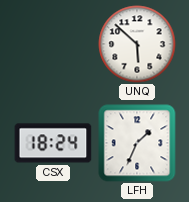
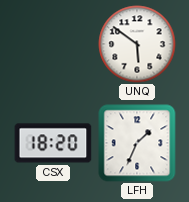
UNQ: 5:52 -> 5:51
CSX: 18:24 -> 18:20
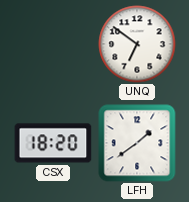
UNQ: 5:51 -> 6:51
LFH: 1:34 -> 1:39
